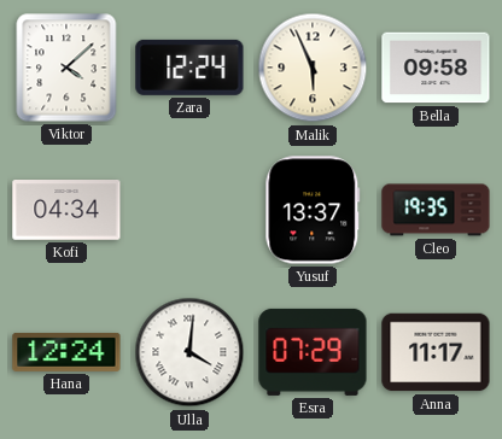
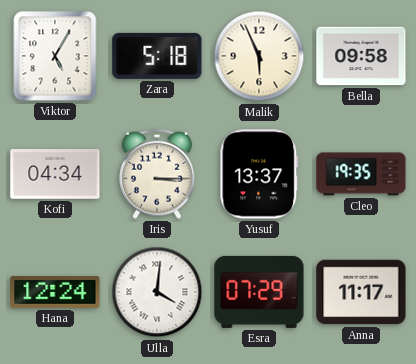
Viktor: 4:08 -> 5:05
Zara: 12:24 -> 5:18
Iris: none -> 3:15
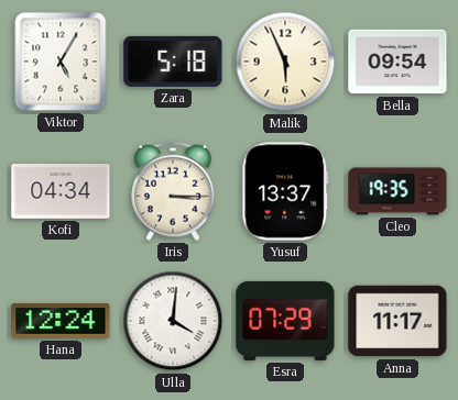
Bella: 09:58 -> 09:54
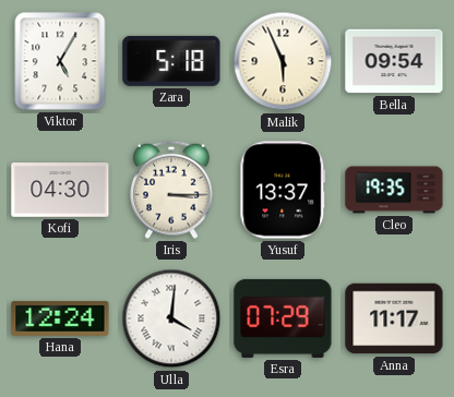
Kofi: 04:34 -> 04:30
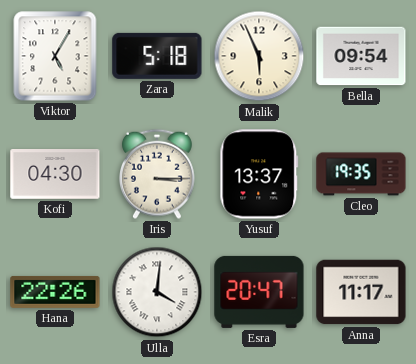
Hana: 12:24 -> 22:26
Esra: 07:29 -> 20:47
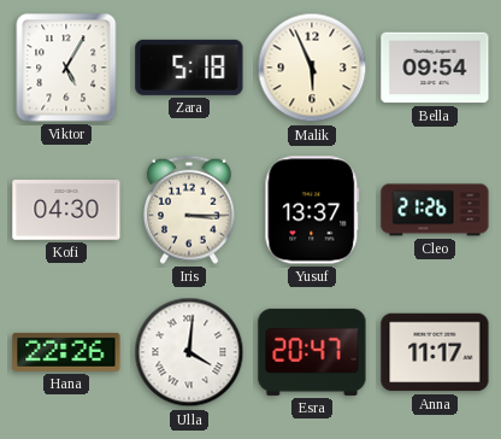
Cleo: 19:35 -> 21:26
